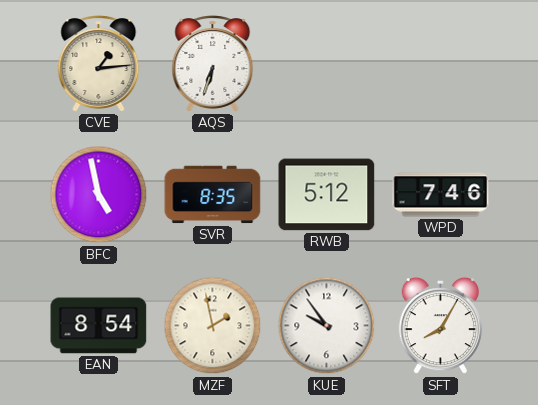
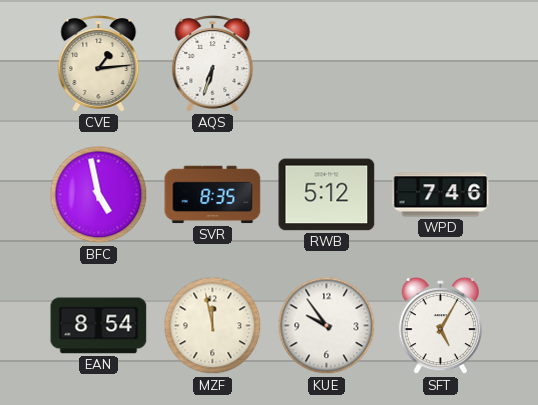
MZF: 1:58 -> 11:58
SFT: 8:05 -> 5:05
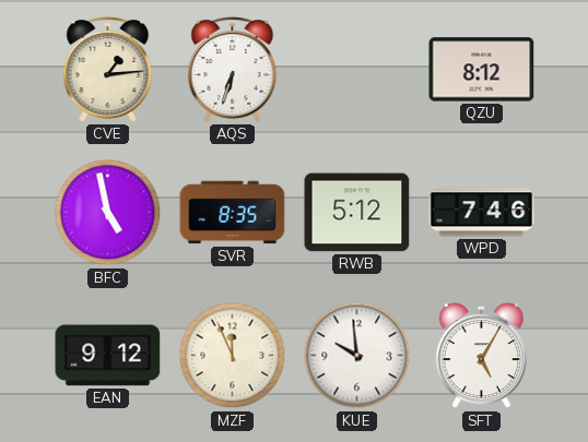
QZU: none -> 8:12
EAN: 8:54 -> 9:12
MZF: 11:58 -> 11:56
KUE: 9:54 -> 9:59
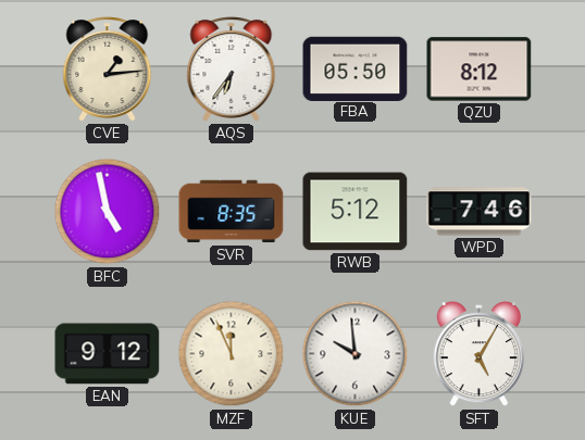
AQS: 6:33 -> 6:36
FBA: none -> 05:50
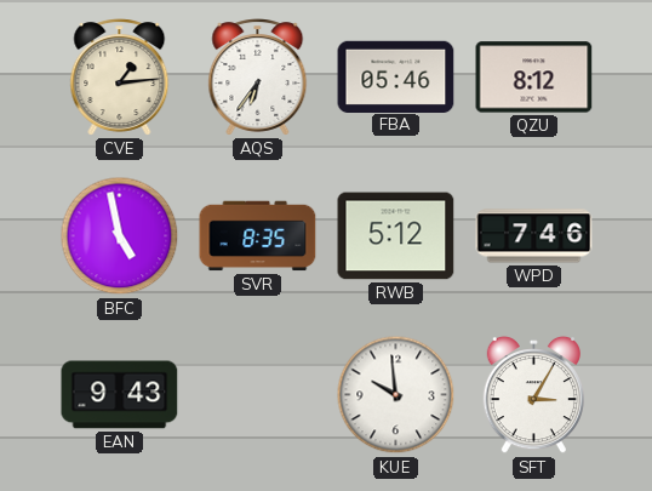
FBA: 05:50 -> 05:46
EAN: 9:12 -> 9:43
MZF: 11:56 -> none
SFT: 5:05 -> 3:05
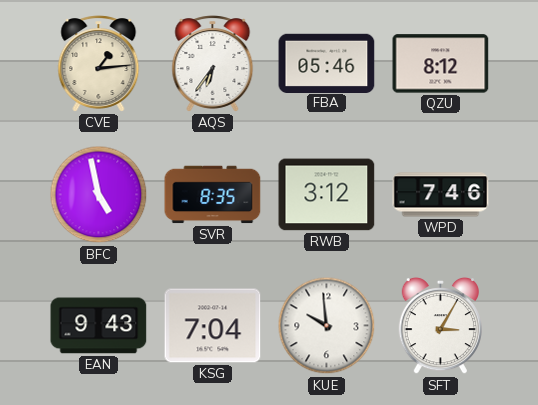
RWB: 5:12 -> 3:12
KSG: none -> 7:04
